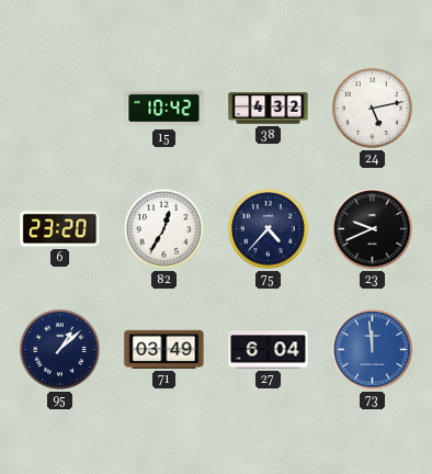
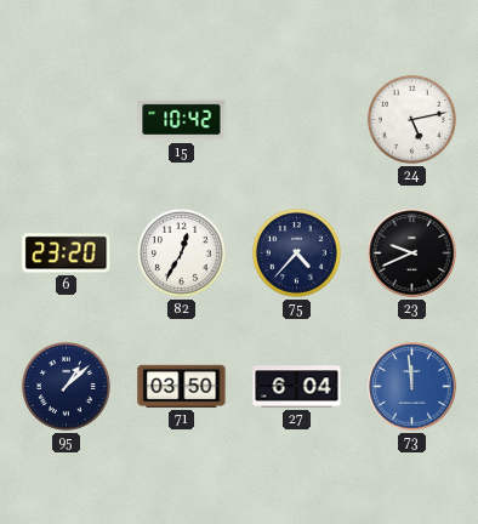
38: 4:32 -> none
71: 03:49 -> 03:50
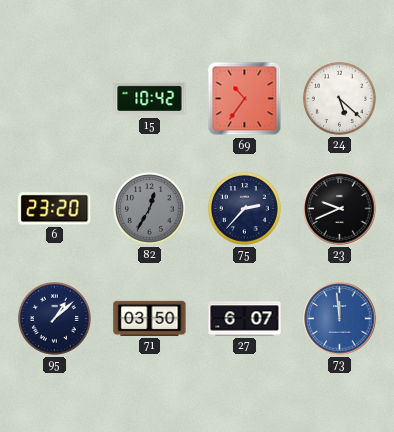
69: none -> 10:36
24: 5:13 -> 5:22
82 dial: white -> grey
75: 4:37 -> 2:37
27: 6:04 -> 6:07
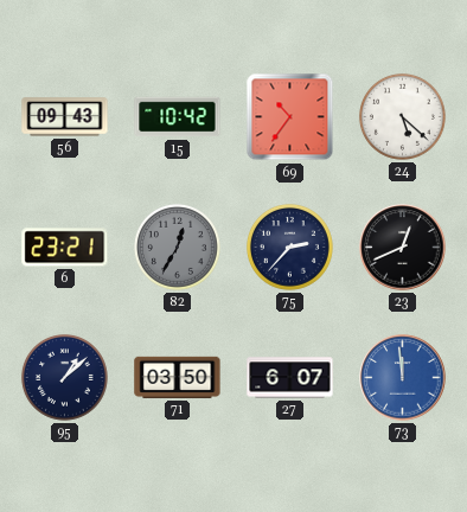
56: none -> 09:43
6: 23:20 -> 23:21
23: 9:41 -> 12:41
